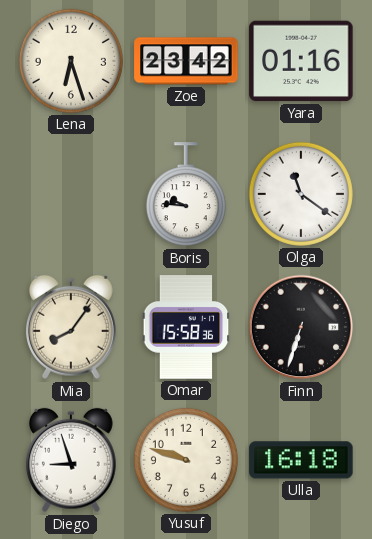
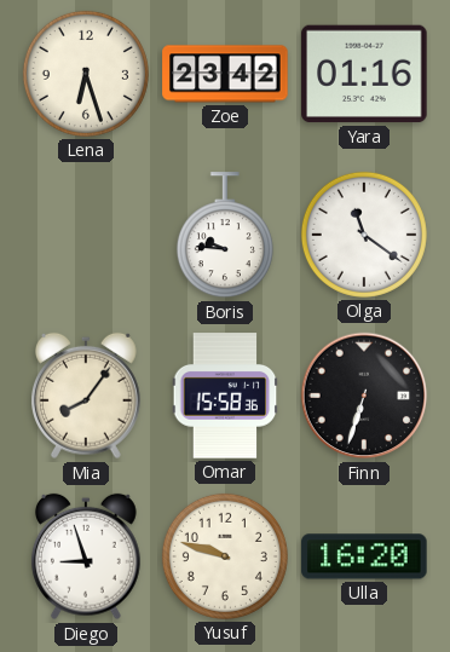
Ulla: 16:18 -> 16:20
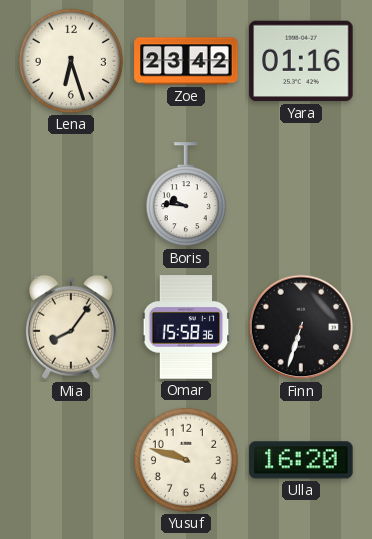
Olga: 11:21 -> none
Diego: 8:57 -> none
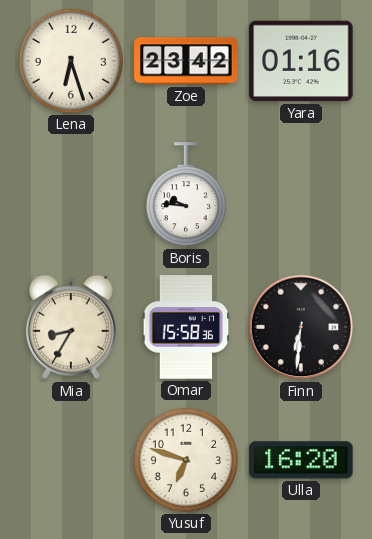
Mia: 8:06 -> 8:35
Finn: 6:33 -> 6:31
Yusuf: 9:48 -> 6:48
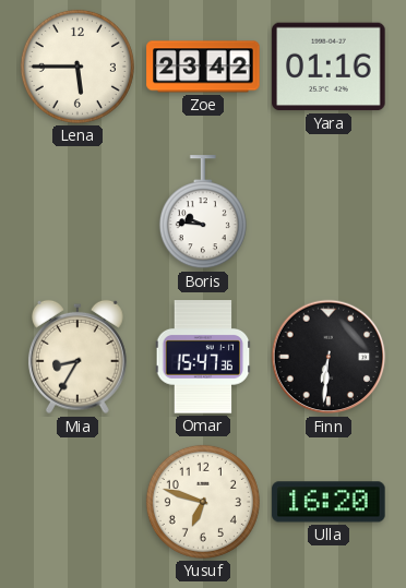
Lena: 6:27 -> 5:45
Omar: 15:58 -> 15:47
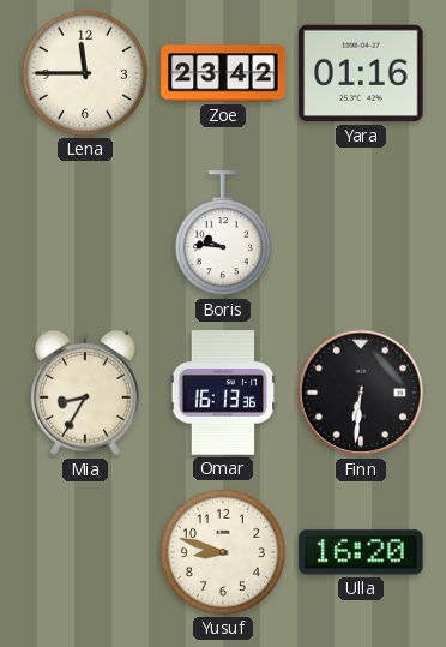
Lena: 5:45 -> 11:45
Omar: 15:47 -> 16:13
Yusuf: 6:48 -> 8:48
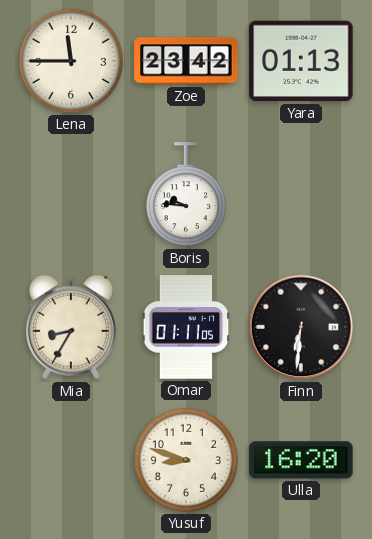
Yara: 01:16 -> 01:13
Omar: 16:13 -> 01:11
